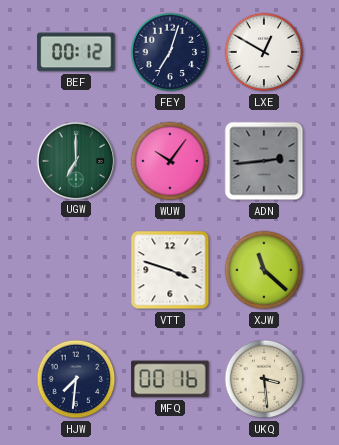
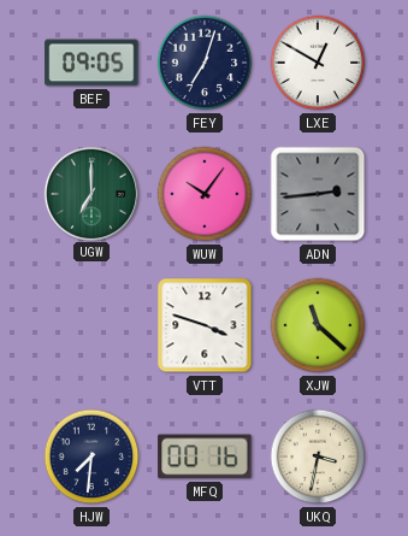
BEF: 00:12 -> 09:05
UKQ: 3:29 -> 3:32
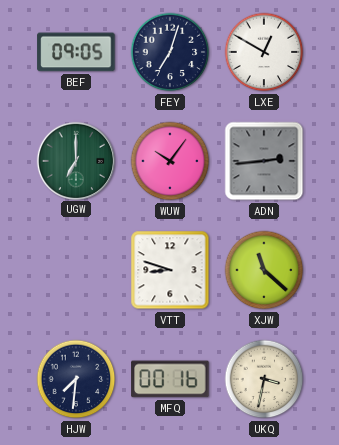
VTT: 3:48 -> 8:48
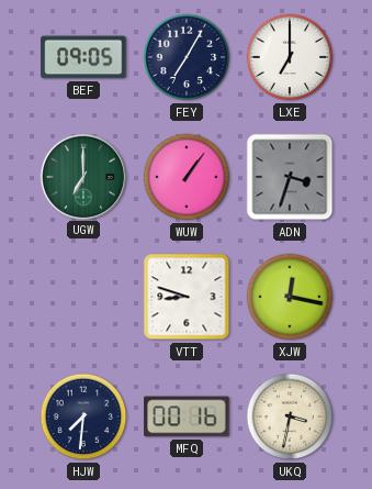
FEY: 7:03 -> 7:05
LXE: 12:50 -> 7:00
WUW: 10:06 -> 1:06
ADN: 2:44 -> 3:33
XJW: 11:22 -> 12:17
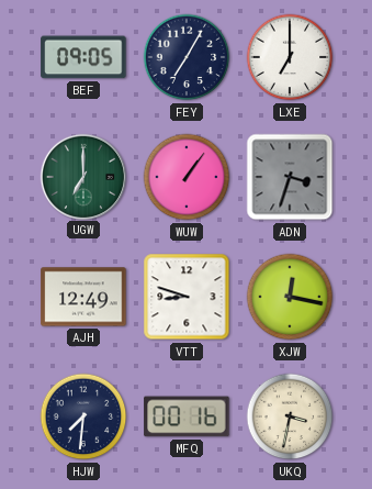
AJH: none -> 12:49
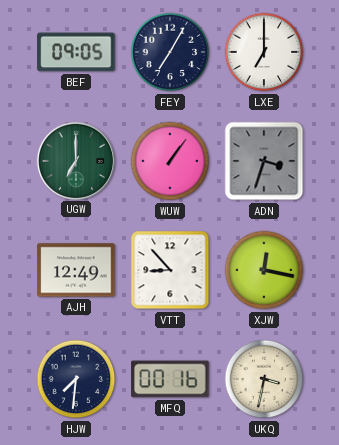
VTT: 8:48 -> 8:53
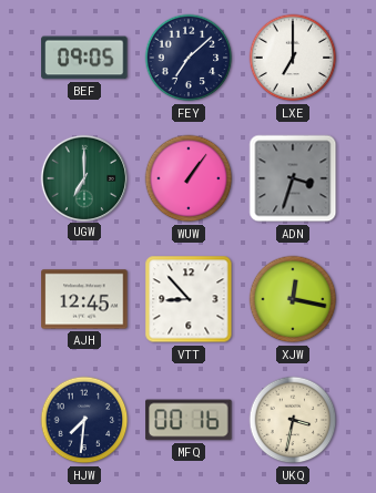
FEY: 7:05 -> 7:08
AJH: 12:49 -> 12:45
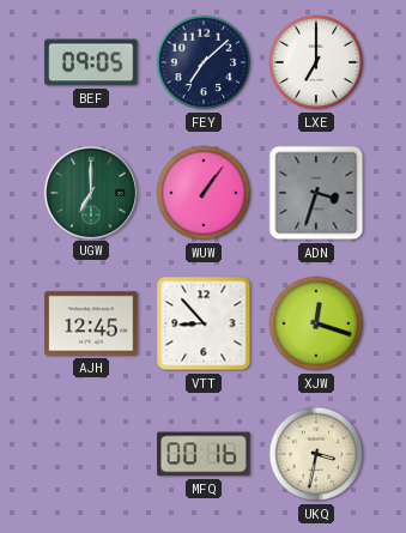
XJW: 12:17 -> 12:18
HJW: 7:31 -> none
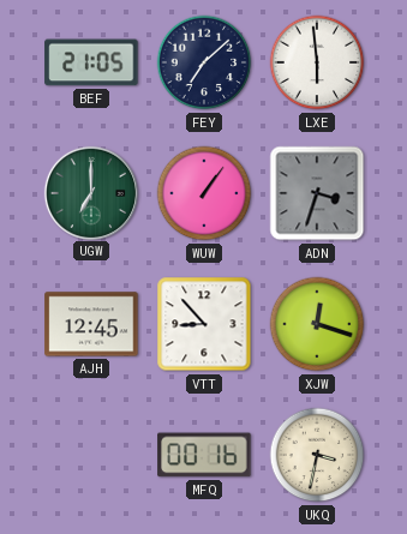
BEF: 09:05 -> 21:05
LXE: 7:00 -> 5:59
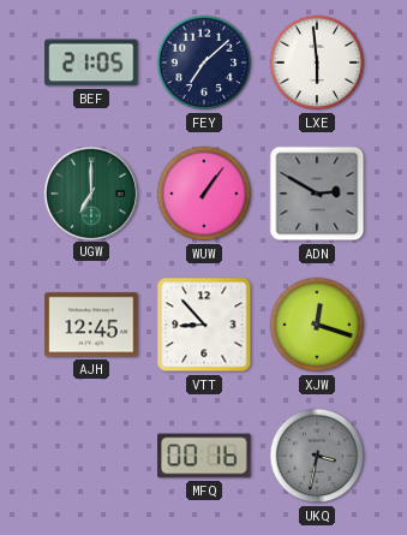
ADN: 3:33 -> 2:50
UKQ dial: cream -> grey
